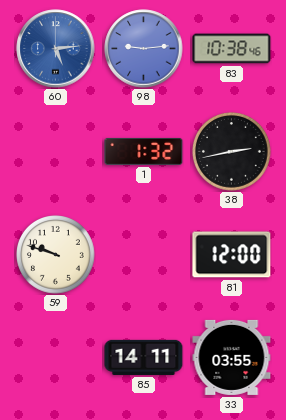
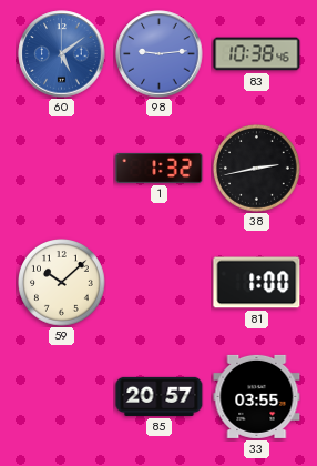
60: 5:14 -> 5:09
59: 9:48 -> 10:08
81: 12:00 -> 1:00
85: 14:11 -> 20:57
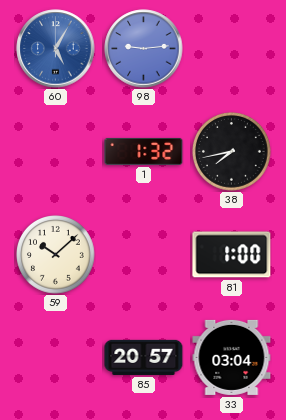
60: 5:09 -> 5:05
83: 10:38 -> none
38: 2:43 -> 7:43
33: 03:55 -> 03:04
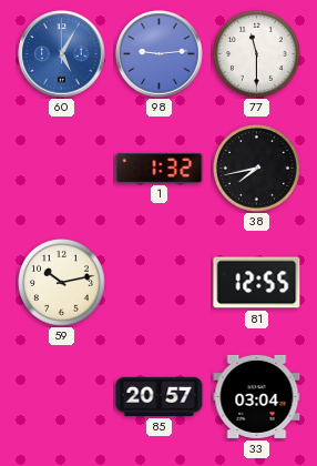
77: none -> 11:30
59: 10:08 -> 10:13
81: 1:00 -> 12:55
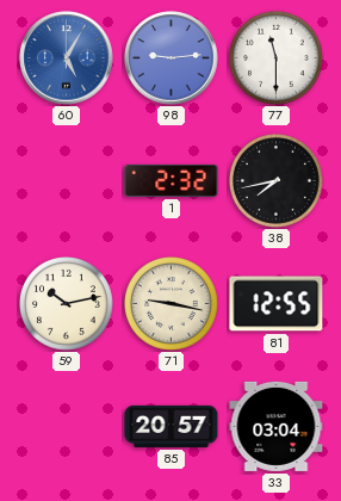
1: 1:32 -> 2:32
71: none -> 9:17
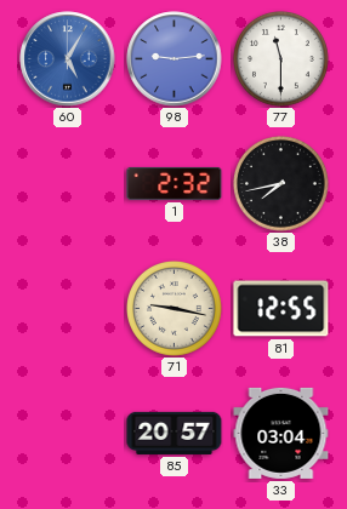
59: 10:13 -> none
